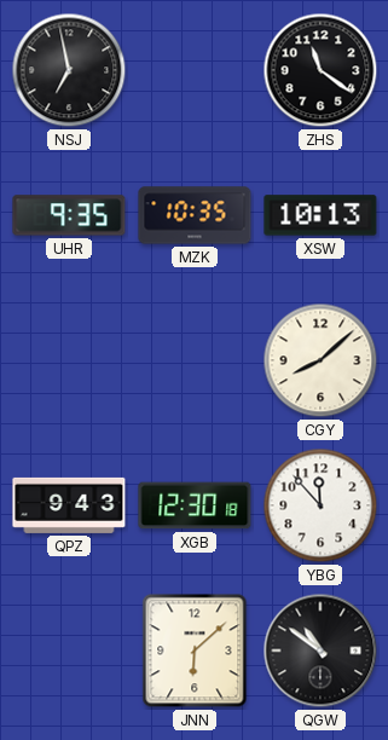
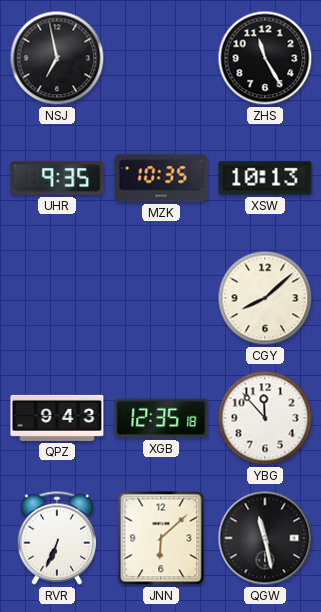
ZHS: 11:21 -> 11:25
XGB: 12:30 -> 12:35
RVR: none -> 6:34
QGW: 10:51 -> 11:28
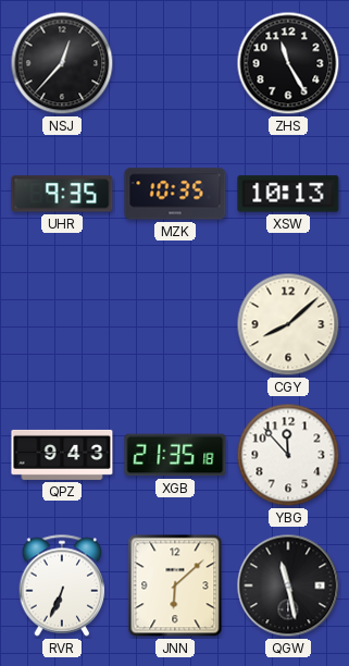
NSJ: 6:58 -> 12:37
XGB: 12:35 -> 21:35
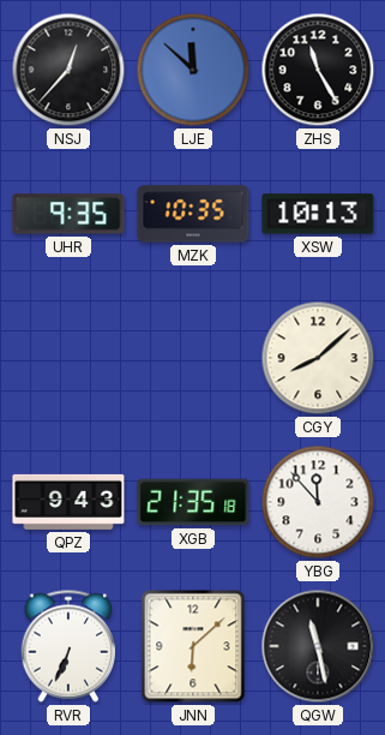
LJE: none -> 11:52
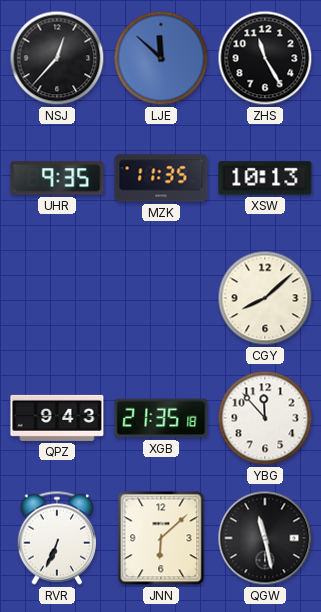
MZK: 10:35 -> 11:35
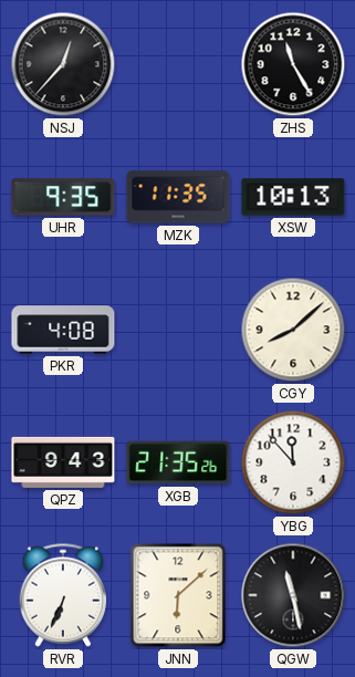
LJE: 11:52 -> none
PKR: none -> 4:08
XGB: 21:35:18 -> 21:35:26
